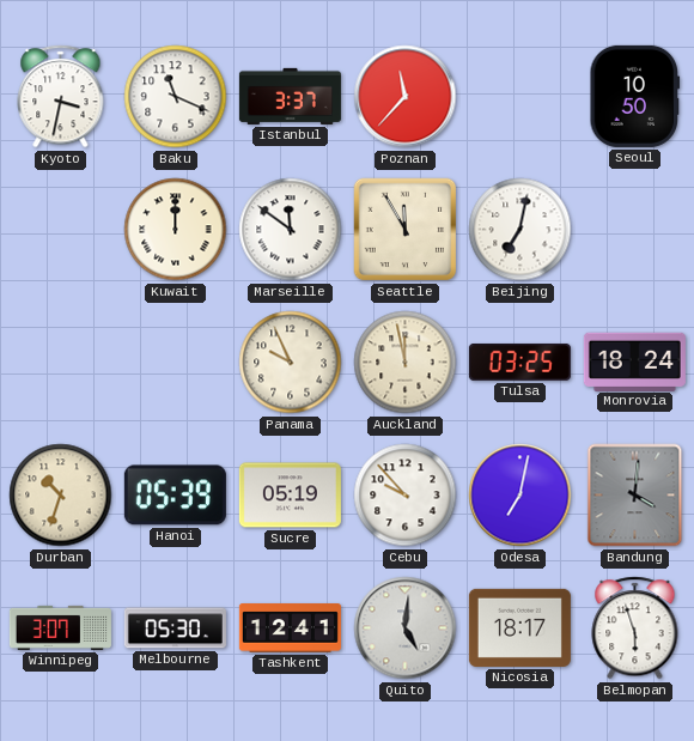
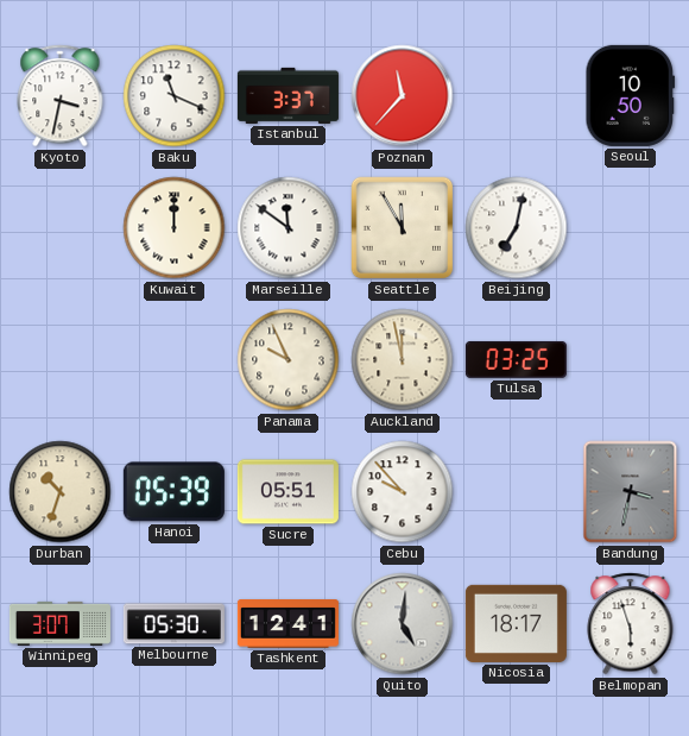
Monrovia: 18:24 -> none
Sucre: 05:19 -> 05:51
Odesa: 7:02 -> none
Bandung: 4:01 -> 3:32
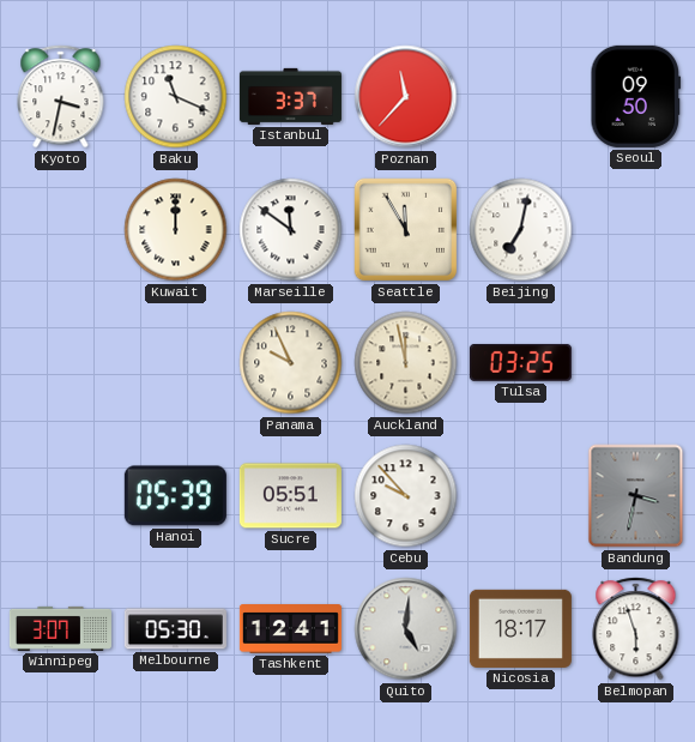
Seoul: 10:50 -> 09:50
Durban: 10:33 -> none
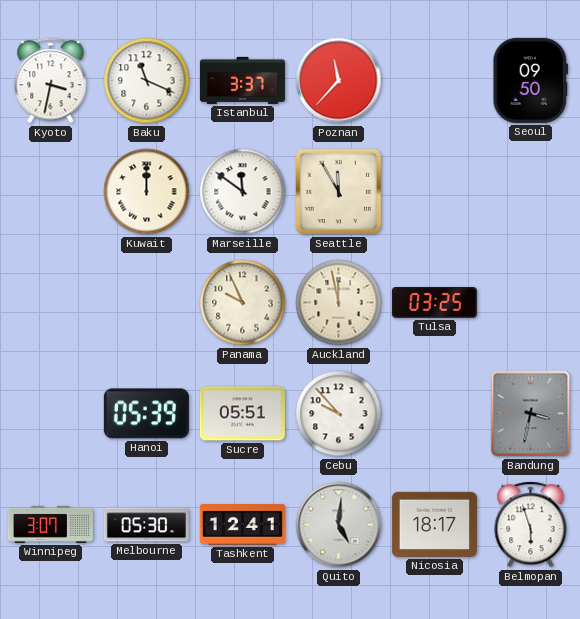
Beijing: 7:02 -> none
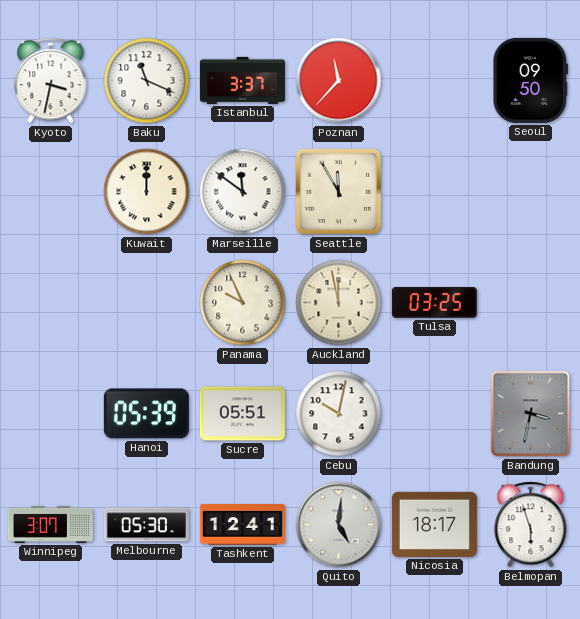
Cebu: 9:53 -> 10:02
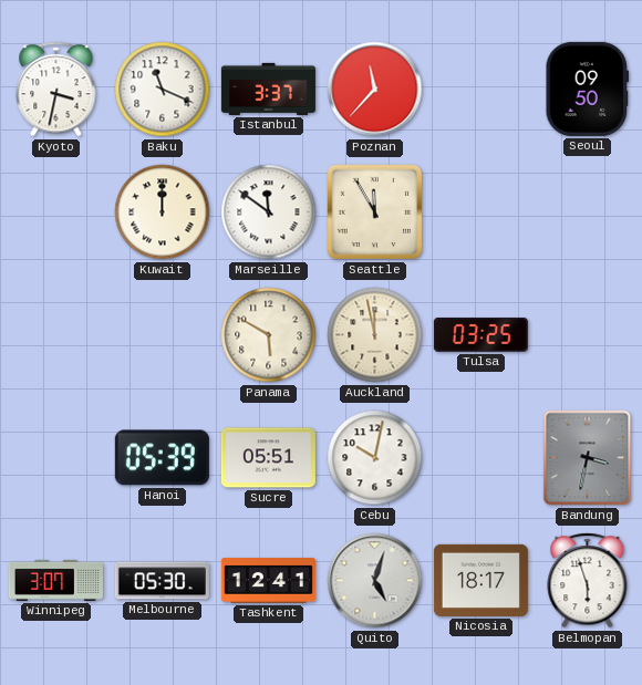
Panama: 9:56 -> 5:50
Quito: 5:01 -> 5:03
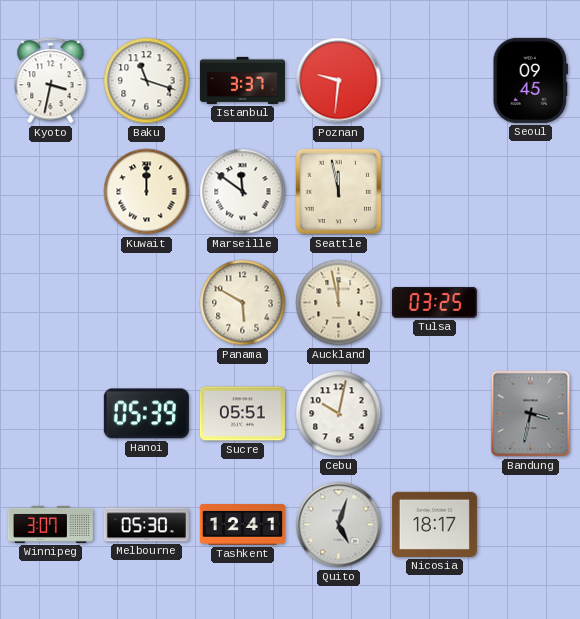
Baku: 11:19 -> 11:18
Poznan: 11:37 -> 9:31
Seoul: 09:50 -> 09:45
Seattle: 11:55 -> 11:58
Belmopan: 5:57 -> none
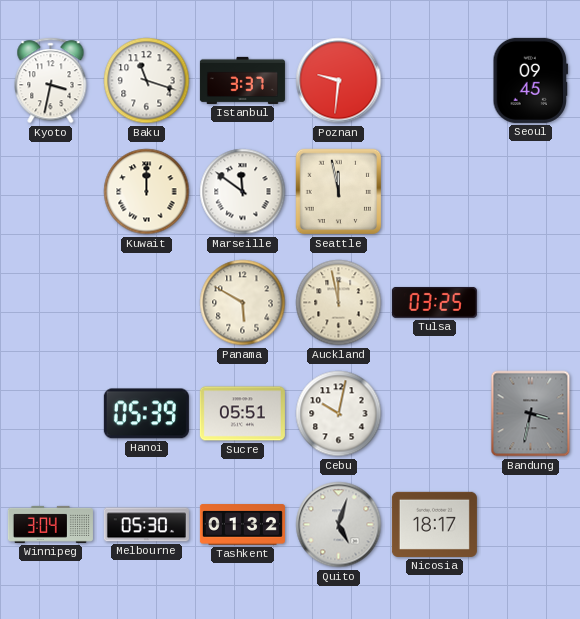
Winnipeg: 3:07 -> 3:04
Tashkent: 12:41 -> 01:32
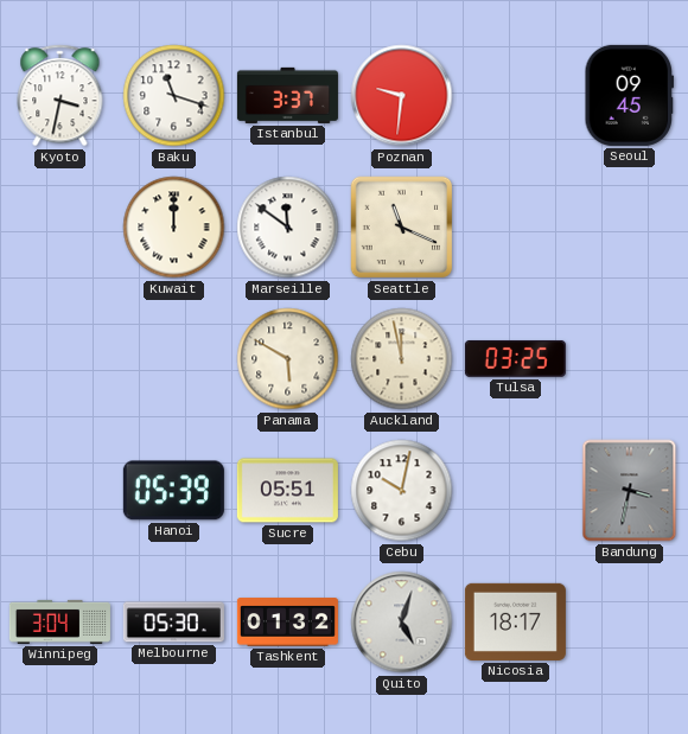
Seattle: 11:58 -> 11:19
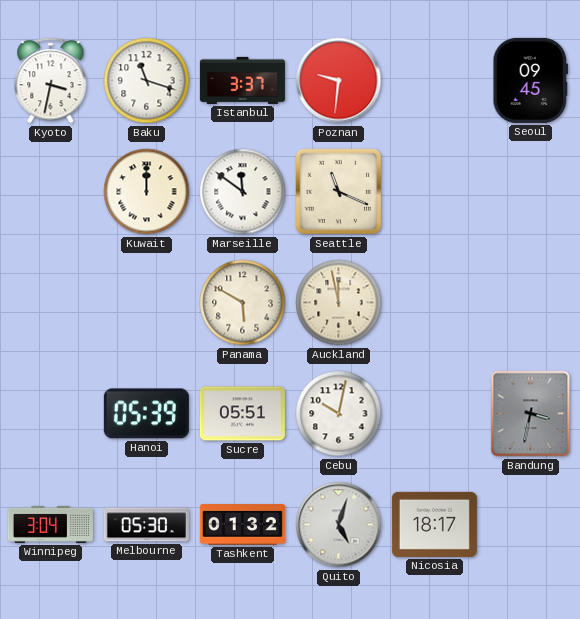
Tulsa: 03:25 -> none
